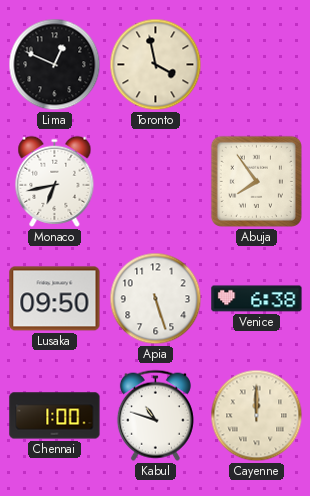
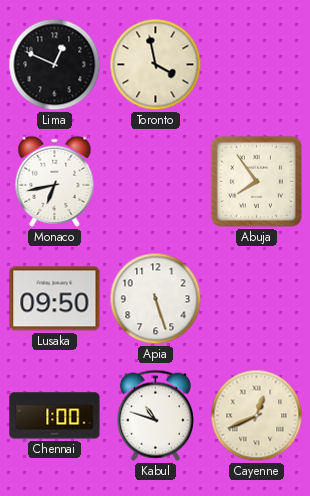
Venice: 6:38 -> none
Cayenne: 12:00 -> 12:41
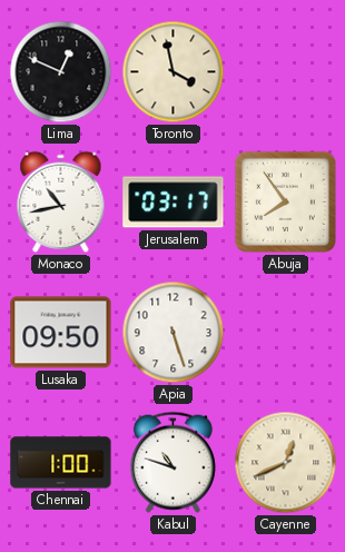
Monaco: 6:43 -> 10:43
Jerusalem: none -> 03:17
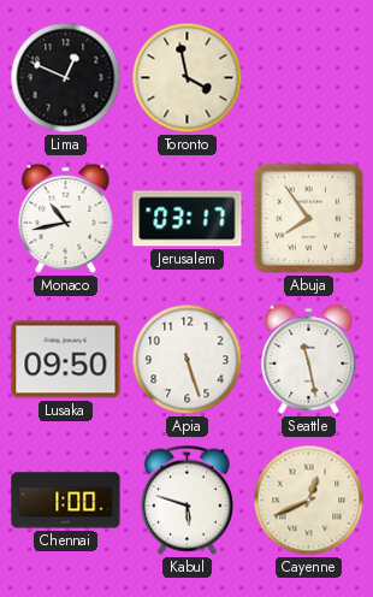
Seattle: none -> 11:28
Kabul: 10:48 -> 5:48
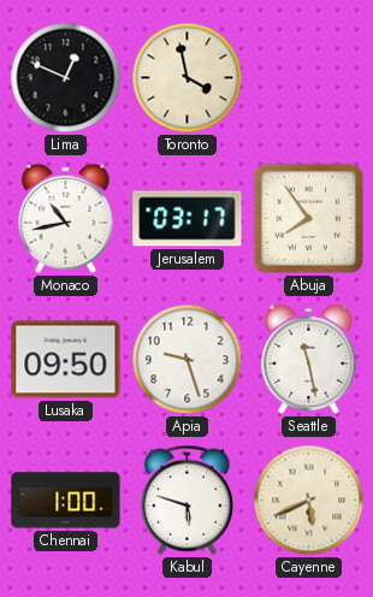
Apia: 5:27 -> 9:27
Cayenne: 12:41 -> 5:41
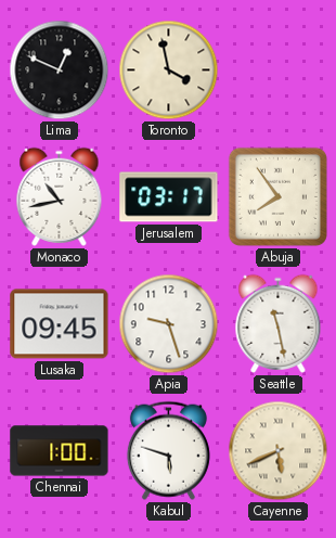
Lusaka: 09:50 -> 09:45
